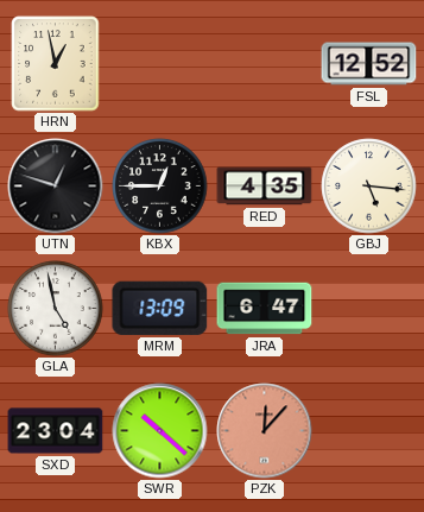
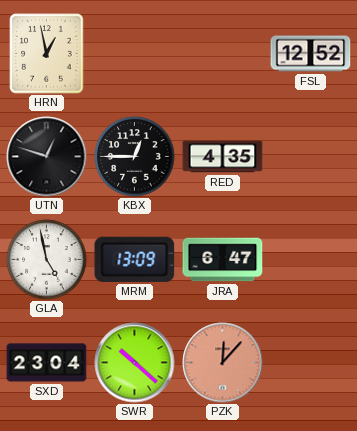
GBJ: 5:16 -> none
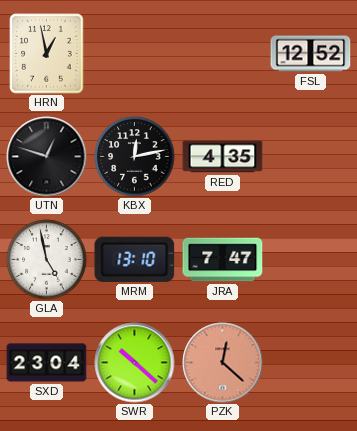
KBX: 12:45 -> 12:13
MRM: 13:09 -> 13:10
JRA: 6:47 -> 7:47
PZK: 12:07 -> 12:22
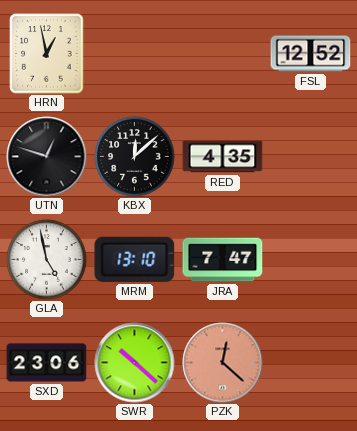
KBX: 12:13 -> 12:08
SXD: 23:04 -> 23:06
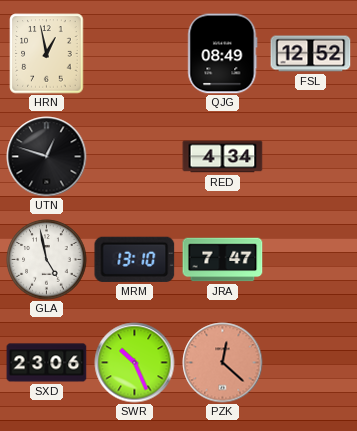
QJG: none -> 08:49
KBX: 12:08 -> none
RED: 4:35 -> 4:34
SWR: 10:22 -> 10:26
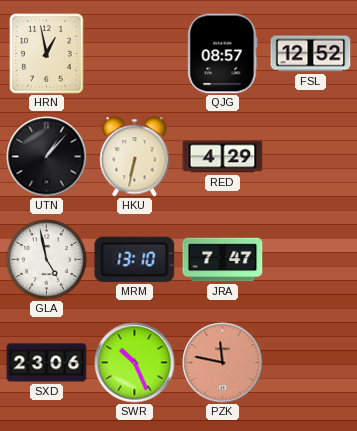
QJG: 08:49 -> 08:57
UTN: 12:48 -> 1:07
HKU: none -> 6:32
RED: 4:34 -> 4:29
PZK: 12:22 -> 11:47
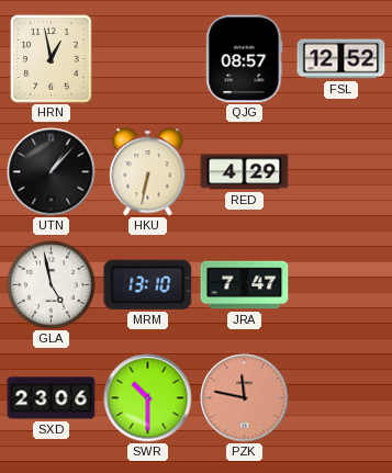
SWR: 10:26 -> 10:30
